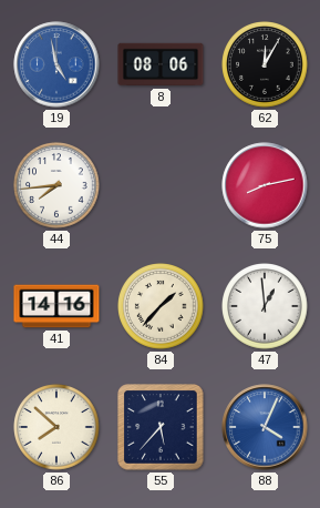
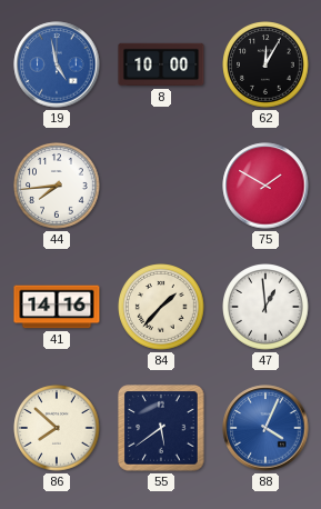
8: 08:06 -> 10:00
75: 8:13 -> 1:50
55: 5:37 -> 5:39
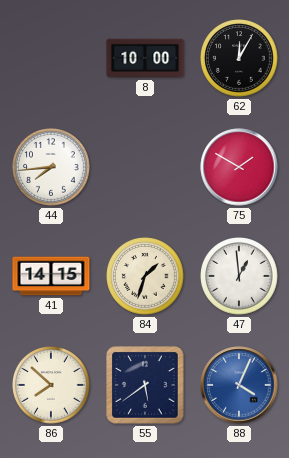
19: 4:58 -> none
41: 14:16 -> 14:15
84: 1:37 -> 1:33
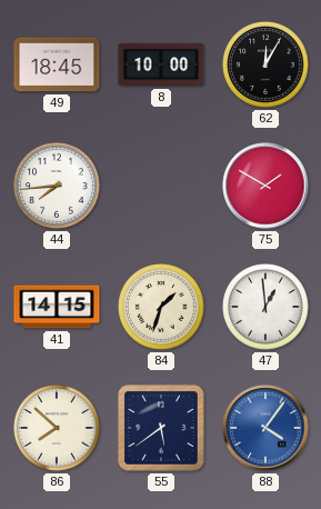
49: none -> 18:45
88: 4:04 -> 4:06
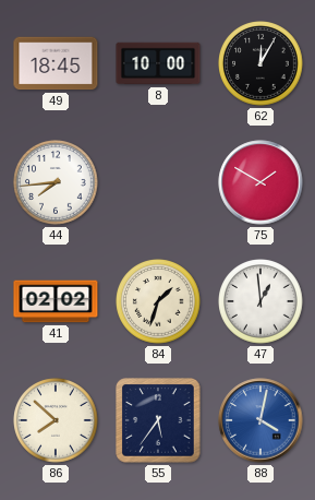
41: 14:15 -> 02:02
55: 5:39 -> 5:36
88: 4:06 -> 4:02
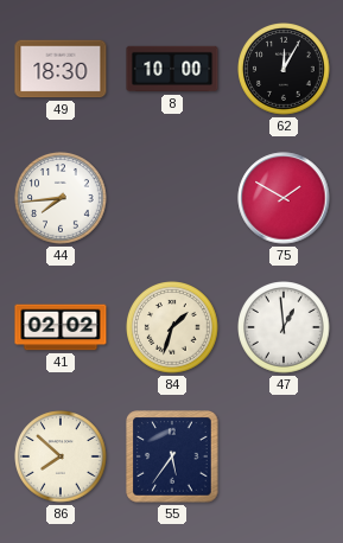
49: 18:45 -> 18:30
88: 4:02 -> none
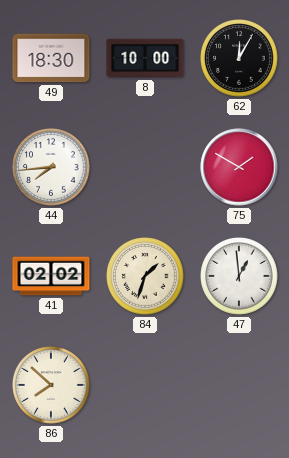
55: 5:36 -> none
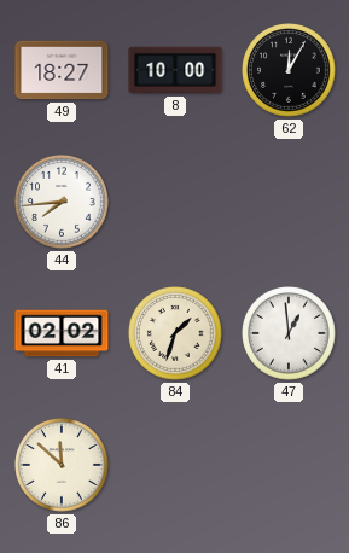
49: 18:30 -> 18:27
75: 1:50 -> none
86: 7:52 -> 11:52
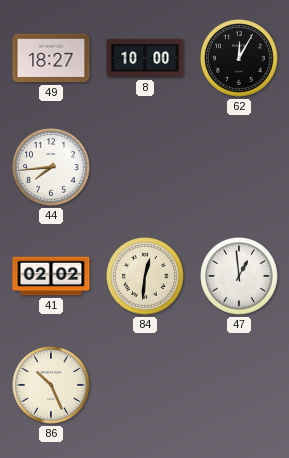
84: 1:33 -> 12:31
86: 11:52 -> 10:26
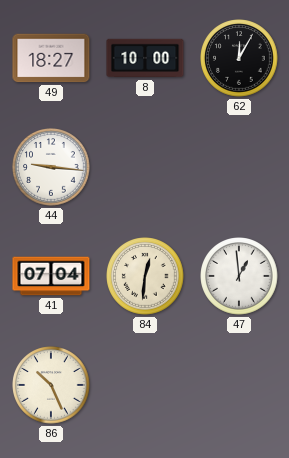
44: 7:44 -> 9:16
41: 02:02 -> 07:04
